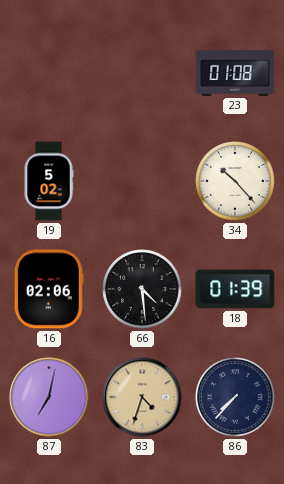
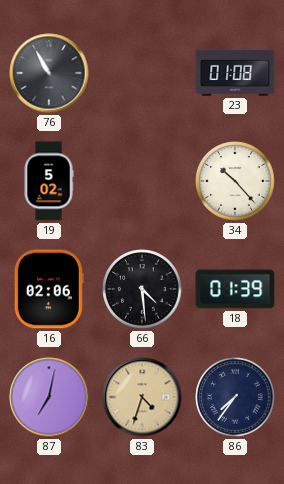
76: none -> 10:55
86: 7:37 -> 7:36
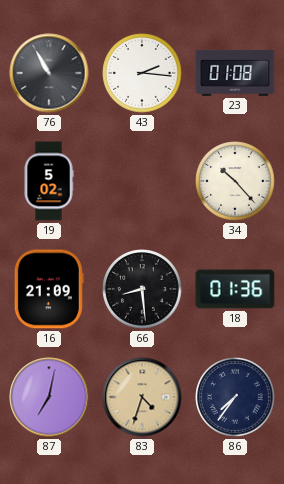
43: none -> 2:16
16: 02:06 -> 21:09
66: 4:29 -> 8:29
18: 01:39 -> 01:36
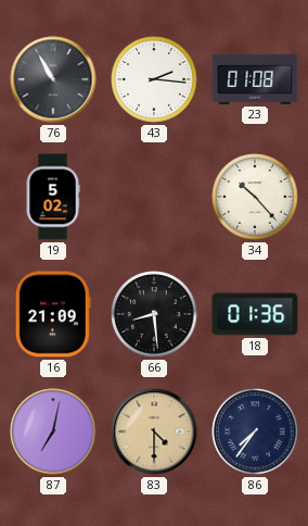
83: 4:33 -> 4:30
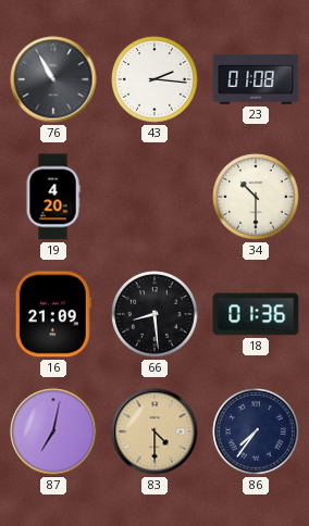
19: 5:02 -> 4:20
34: 10:23 -> 10:30
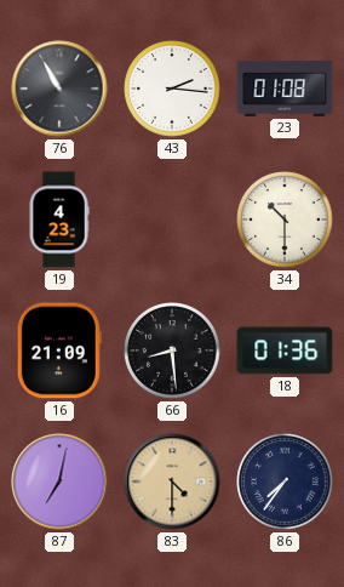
19: 4:20 -> 4:23
